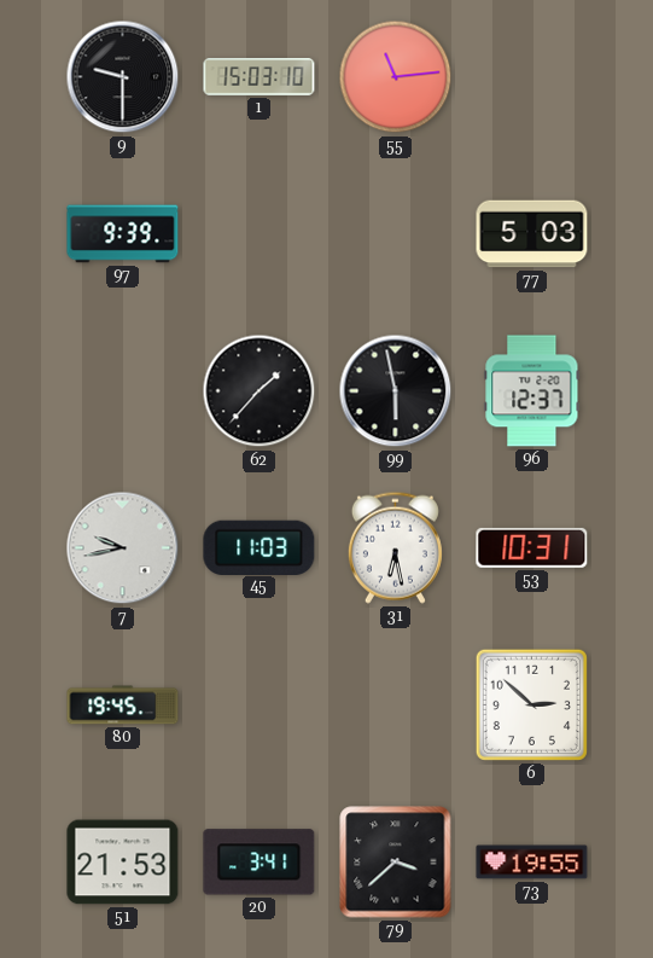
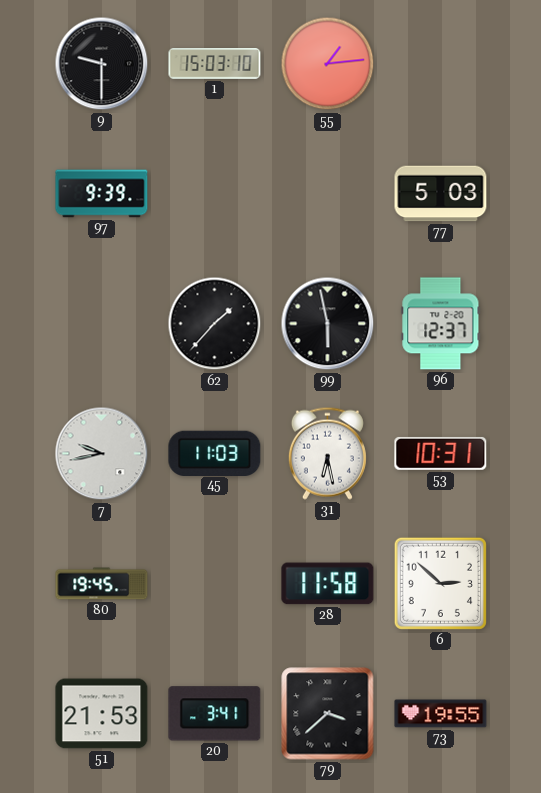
55: 11:14 -> 1:14
28: none -> 11:58
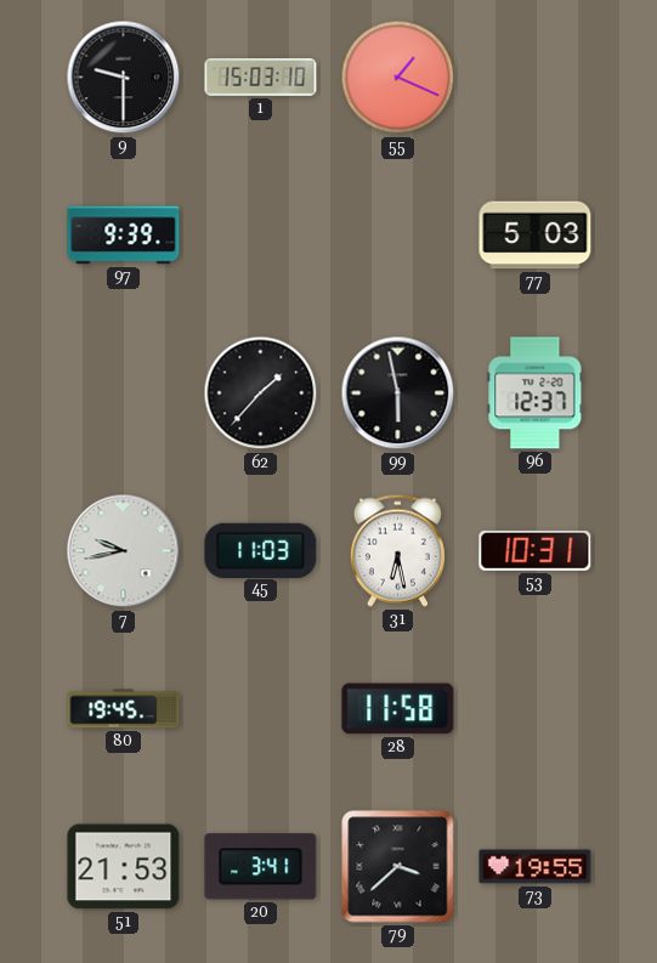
55: 1:14 -> 1:19
6: 2:52 -> none
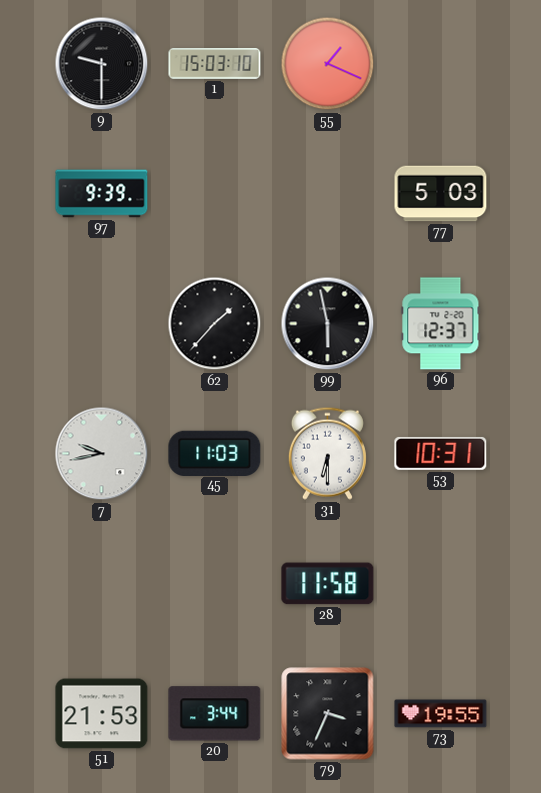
31: 6:28 -> 6:30
80: 19:45 -> none
20: 3:41 -> 3:44
79: 3:38 -> 3:34
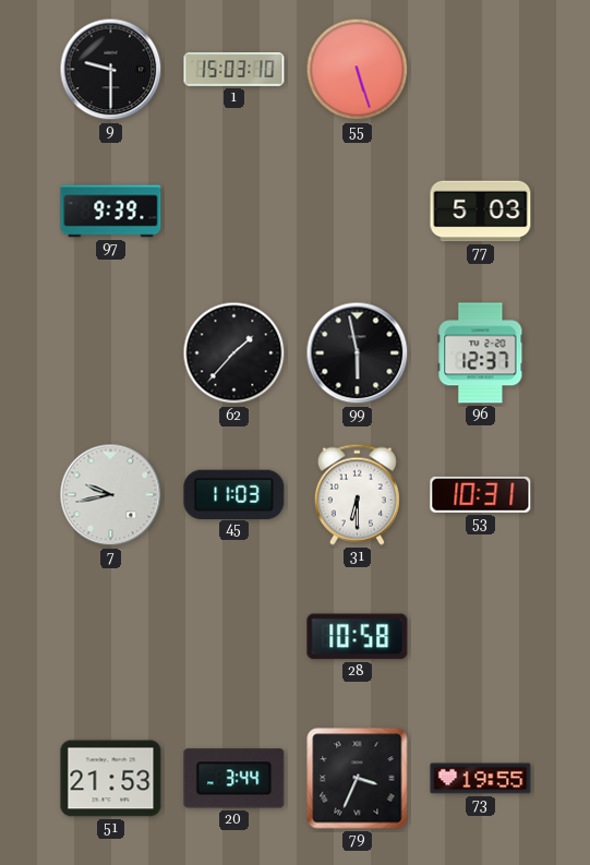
55: 1:19 -> 5:27
28: 11:58 -> 10:58
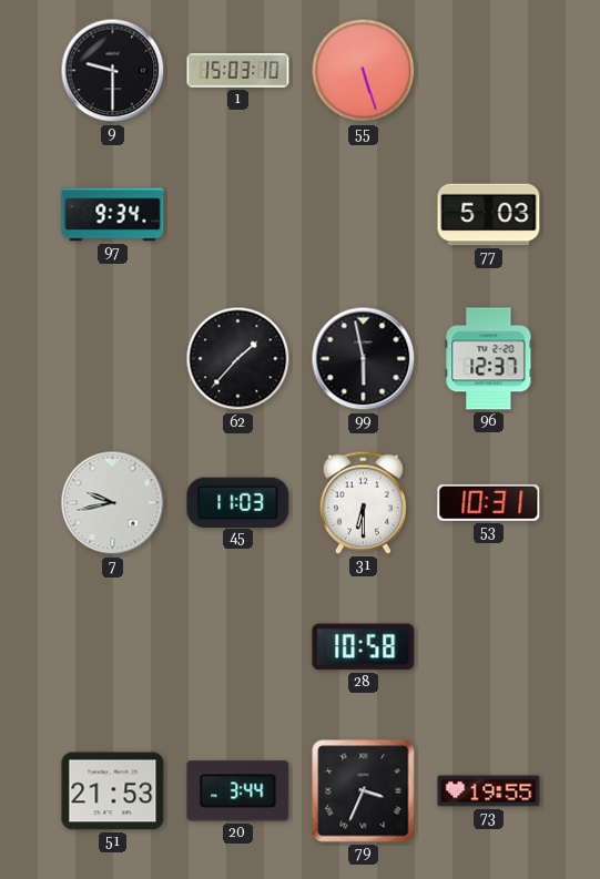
97: 9:39 -> 9:34
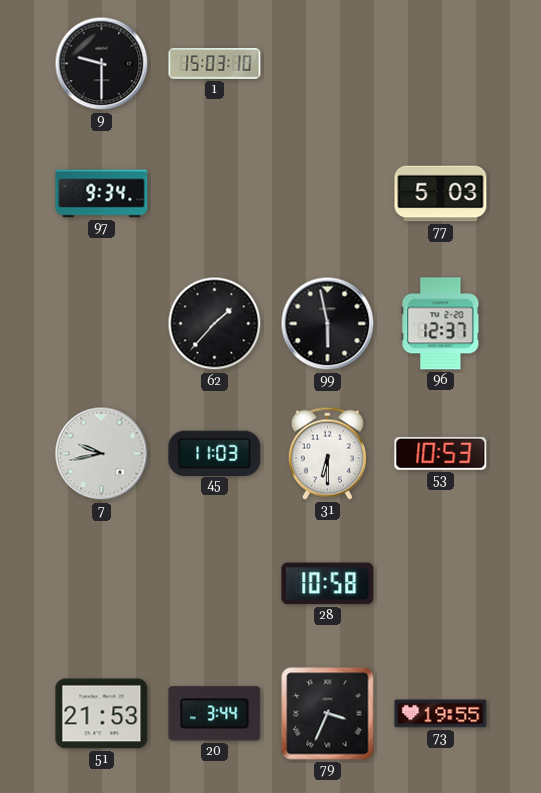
55: 5:27 -> none
53: 10:31 -> 10:53
